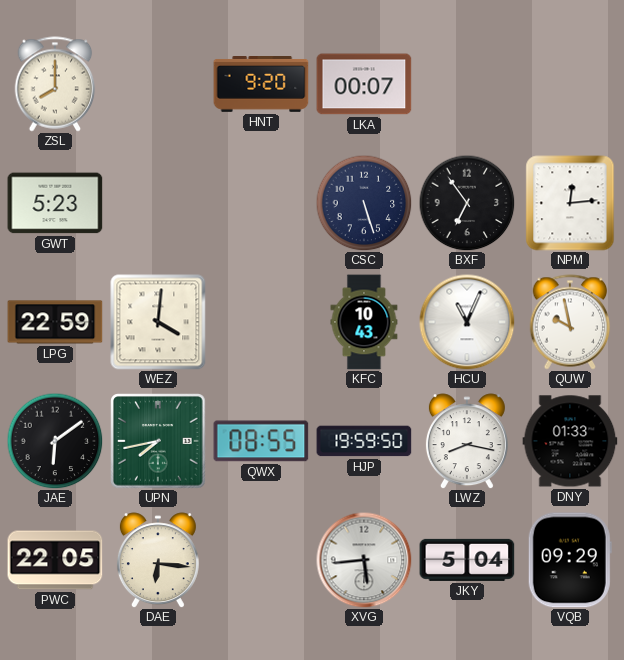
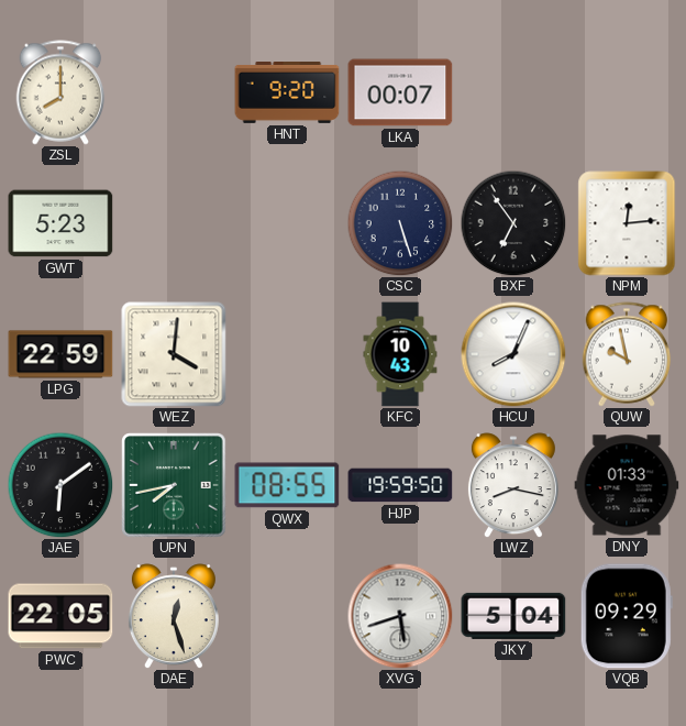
HCU: 11:04 -> 8:04
DAE: 6:16 -> 12:27
XVG: 5:44 -> 5:42
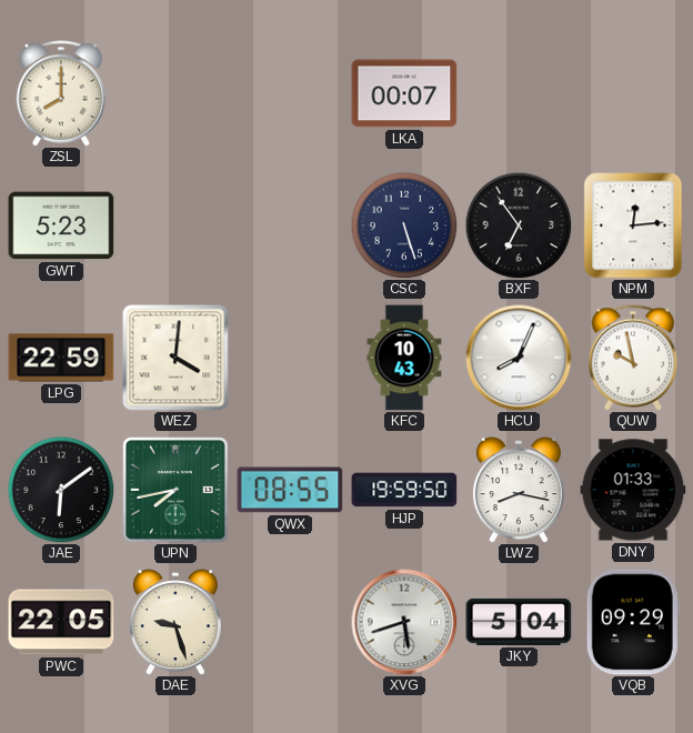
HNT: 9:20 -> none
DAE: 12:27 -> 9:27
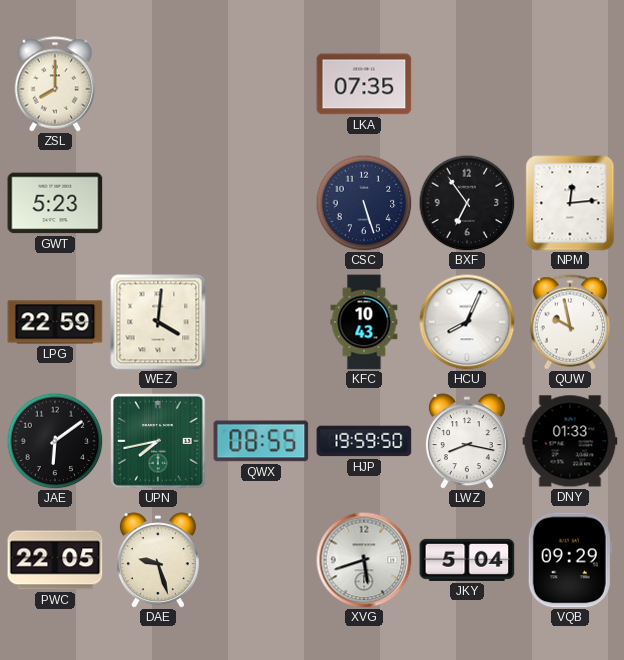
LKA: 00:07 -> 07:35
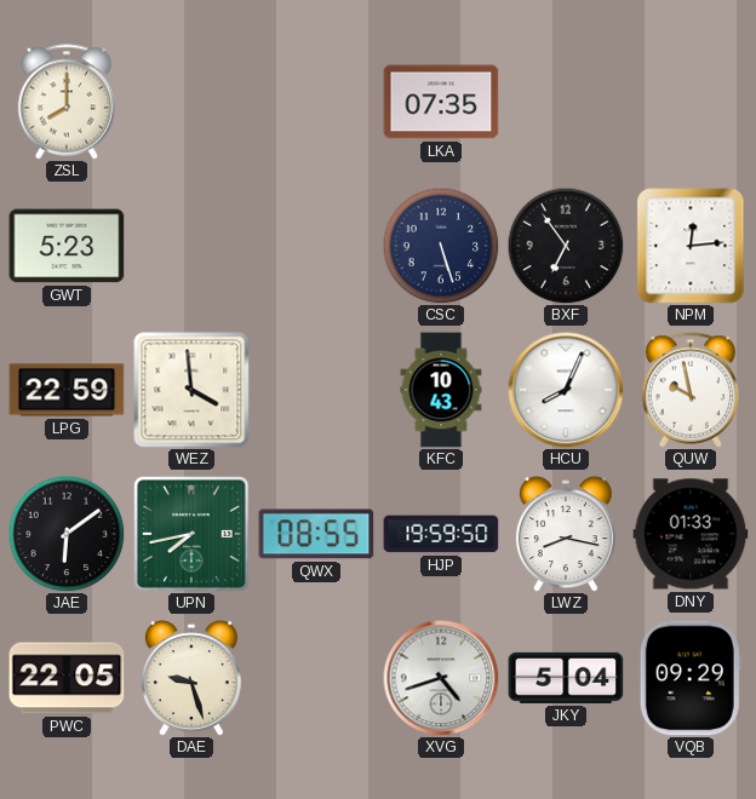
WEZ: 4:01 -> 3:59
XVG: 5:42 -> 4:42
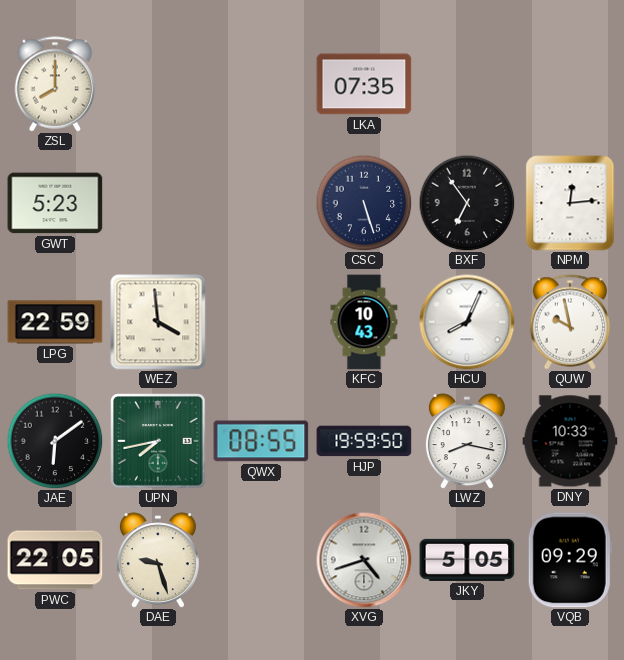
DNY: 01:33 -> 10:33
JKY: 5:04 -> 5:05
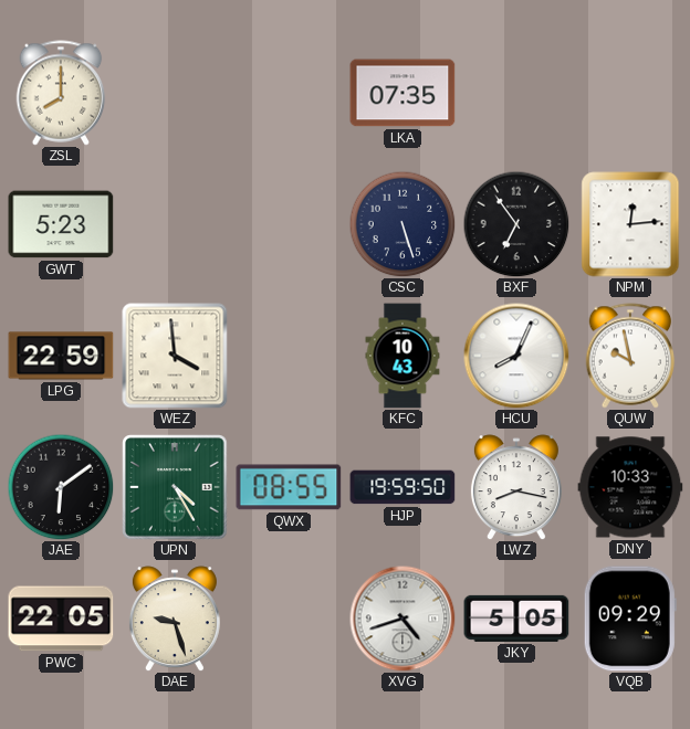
UPN: 7:43 -> 4:25
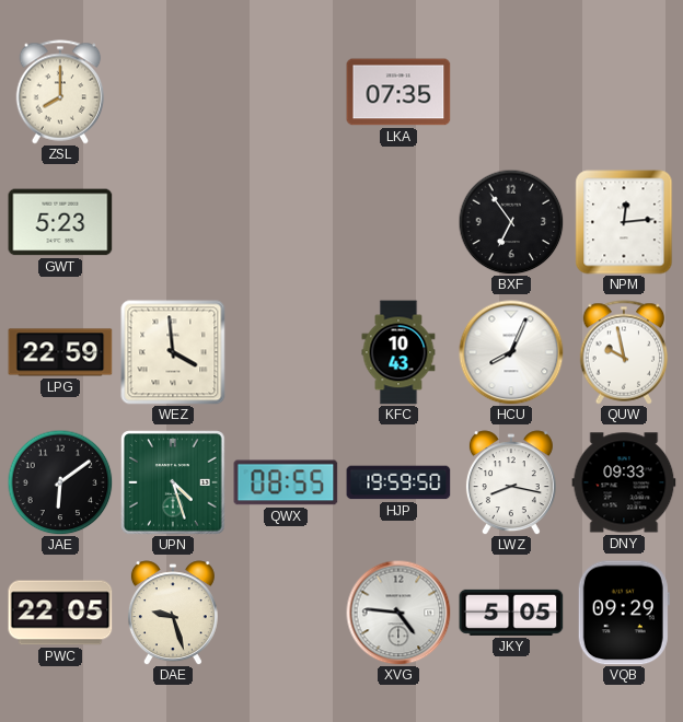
CSC: 5:27 -> none
UPN: 4:25 -> 4:27
DNY: 10:33 -> 09:33
XVG: 4:42 -> 4:46
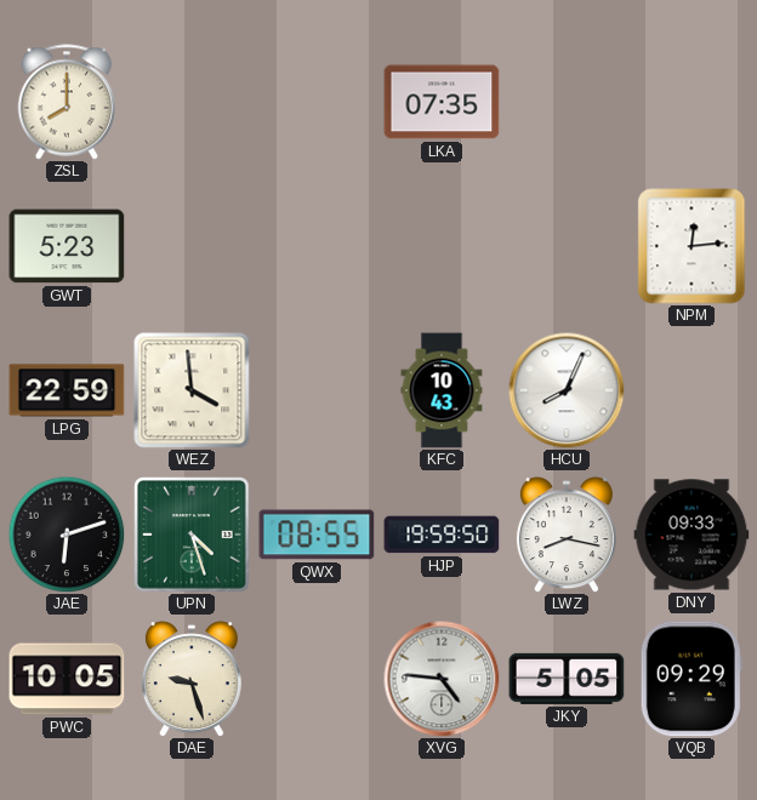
BXF: 6:54 -> none
QUW: 9:58 -> none
JAE: 6:09 -> 6:12
PWC: 22:05 -> 10:05
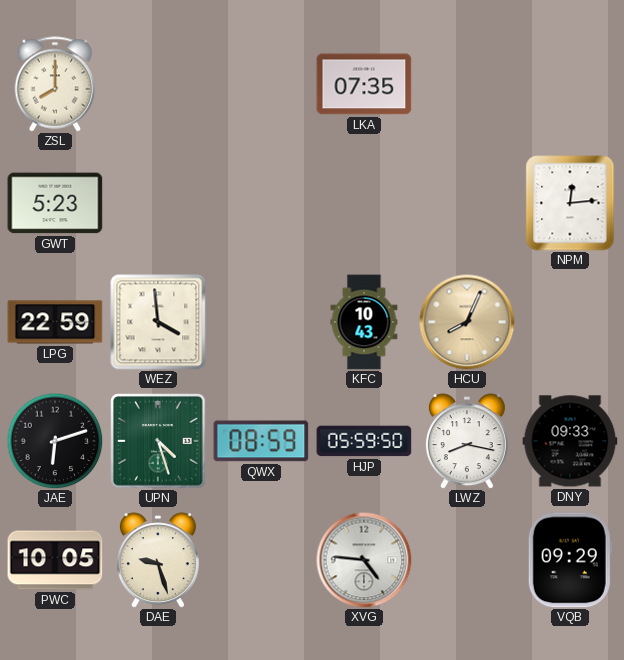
HCU dial: white -> champagne
QWX: 08:55 -> 08:59
HJP: 19:59 -> 05:59
JKY: 5:05 -> none
